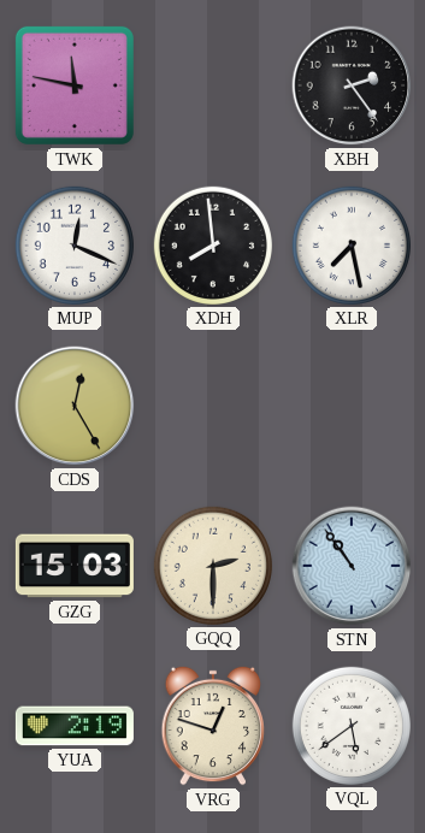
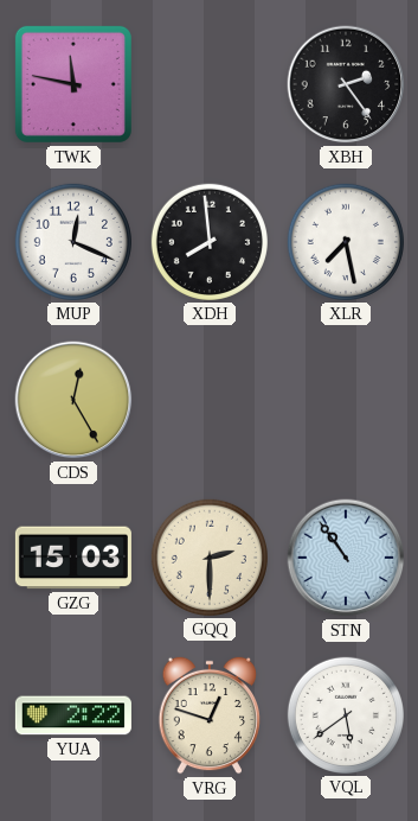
YUA: 2:19 -> 2:22
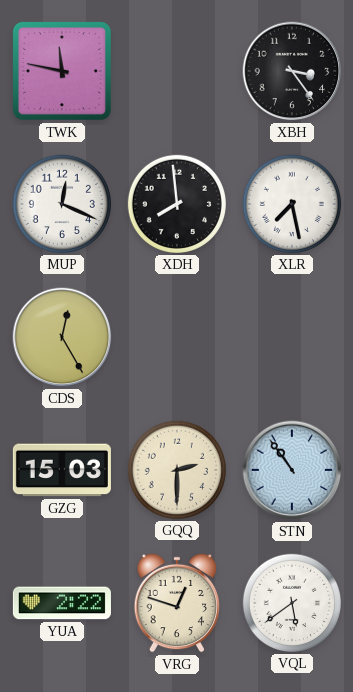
XBH: 2:24 -> 3:24
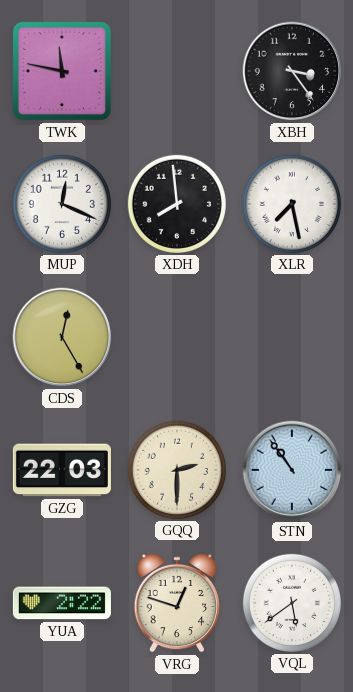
GZG: 15:03 -> 22:03
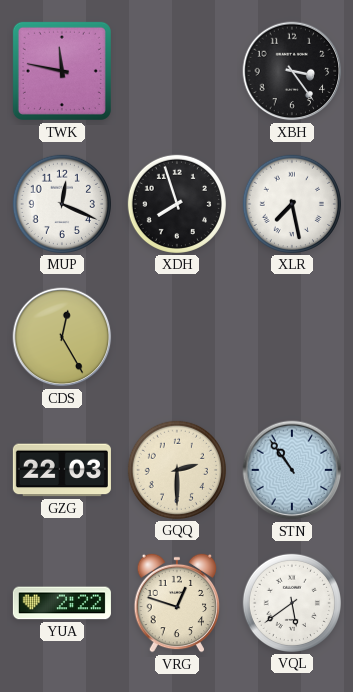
XDH: 7:59 -> 7:57
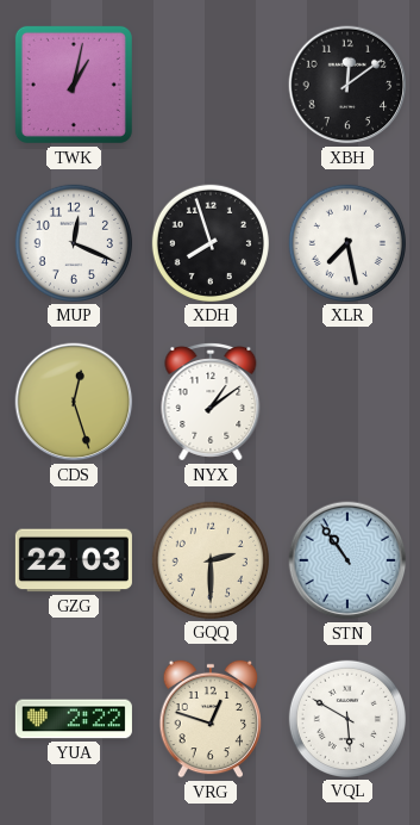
TWK: 11:47 -> 1:02
XBH: 3:24 -> 12:09
CDS: 12:25 -> 12:27
NYX: none -> 1:09
VQL: 5:39 -> 5:50
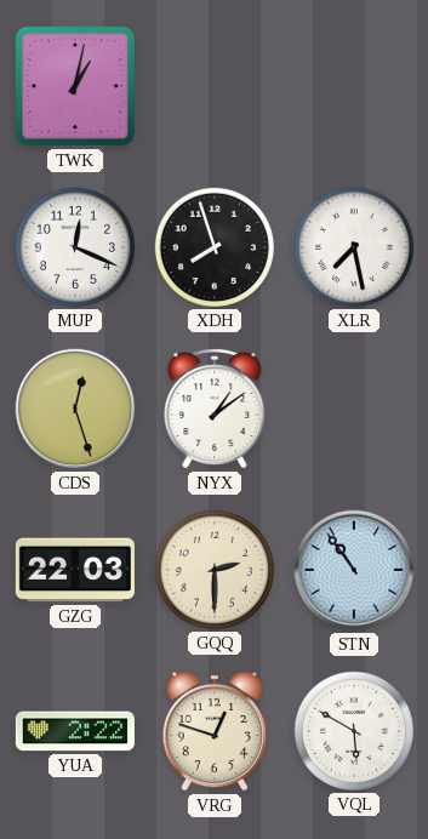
XBH: 12:09 -> none
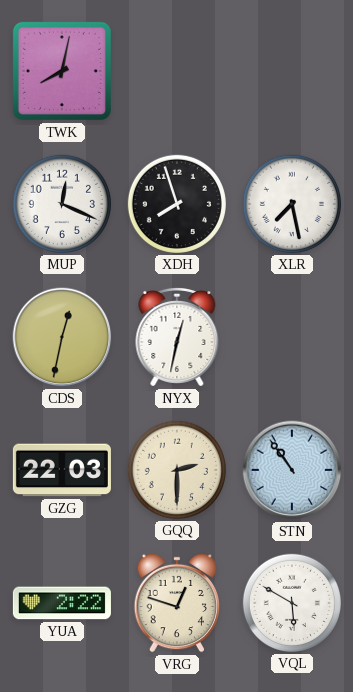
TWK: 1:02 -> 8:02
CDS: 12:27 -> 12:32
NYX: 1:09 -> 12:32
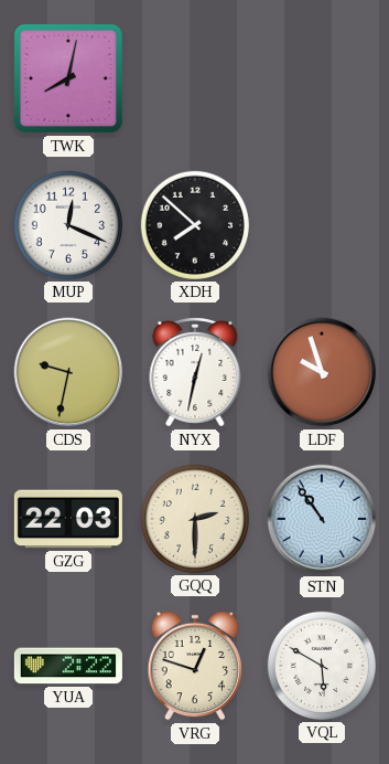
XDH: 7:57 -> 7:52
XLR: 7:28 -> none
CDS: 12:32 -> 9:32
LDF: none -> 9:57
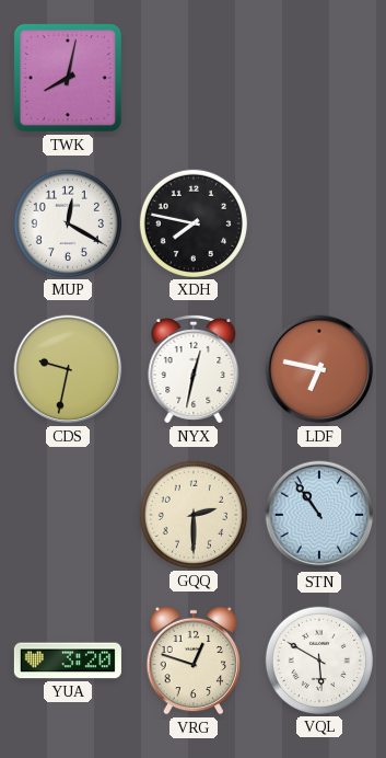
MUP: 12:19 -> 12:20
XDH: 7:52 -> 7:47
LDF: 9:57 -> 6:47
GZG: 22:03 -> none
YUA: 2:22 -> 3:20
